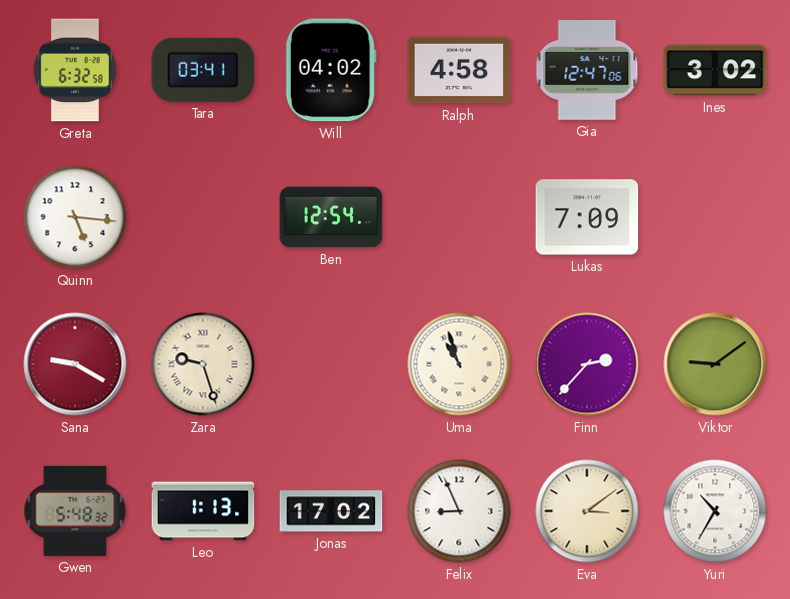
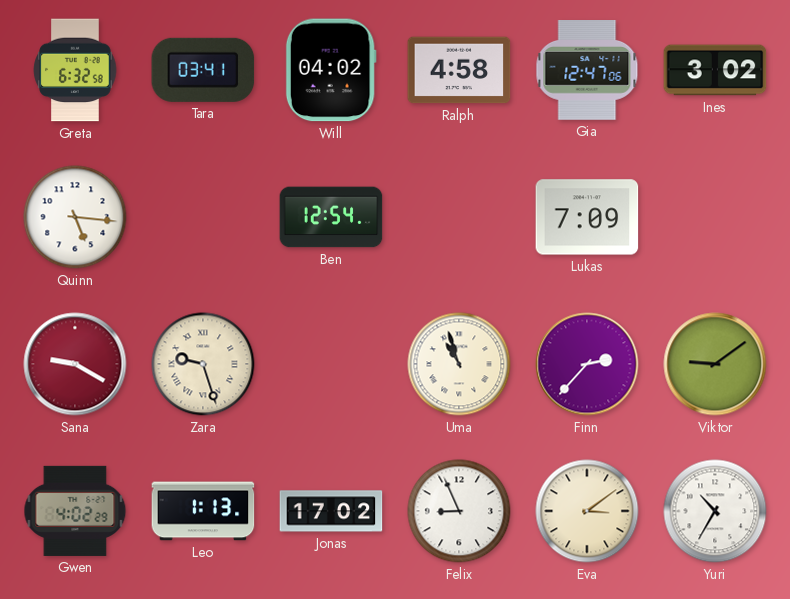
Gwen: 5:48 -> 4:02
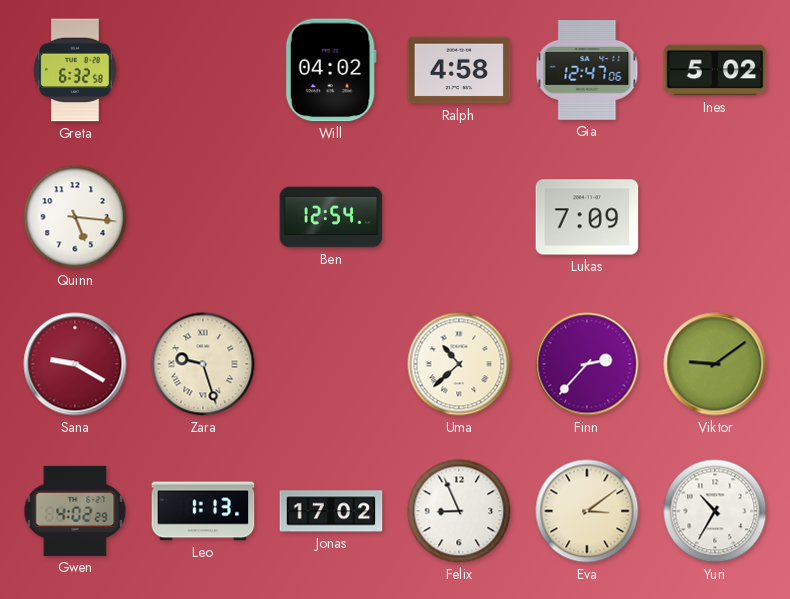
Tara: 03:41 -> none
Ines: 3:02 -> 5:02
Uma: 10:57 -> 10:38
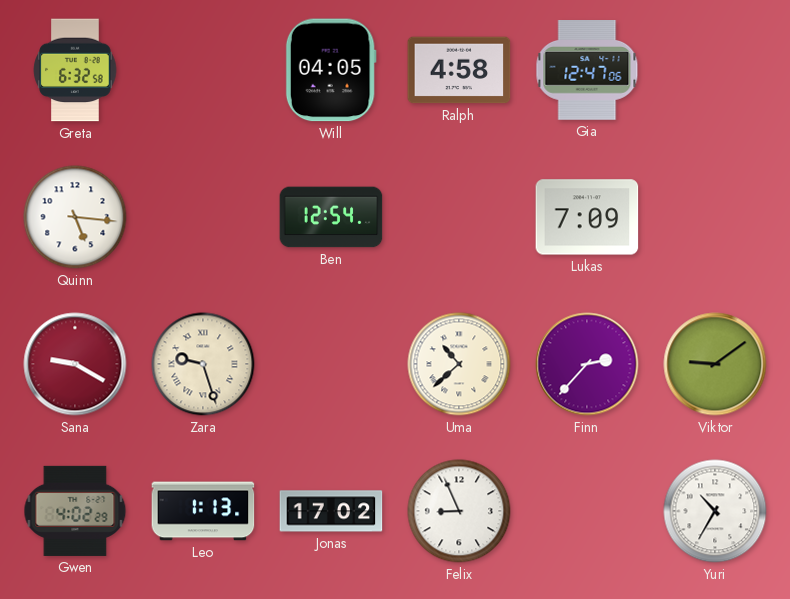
Will: 04:02 -> 04:05
Ines: 5:02 -> none
Eva: 3:09 -> none
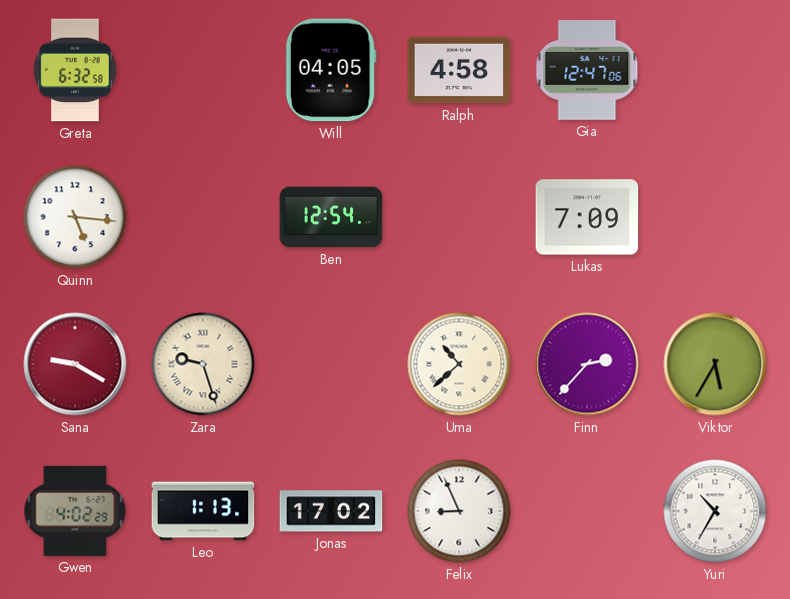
Viktor: 9:09 -> 5:35
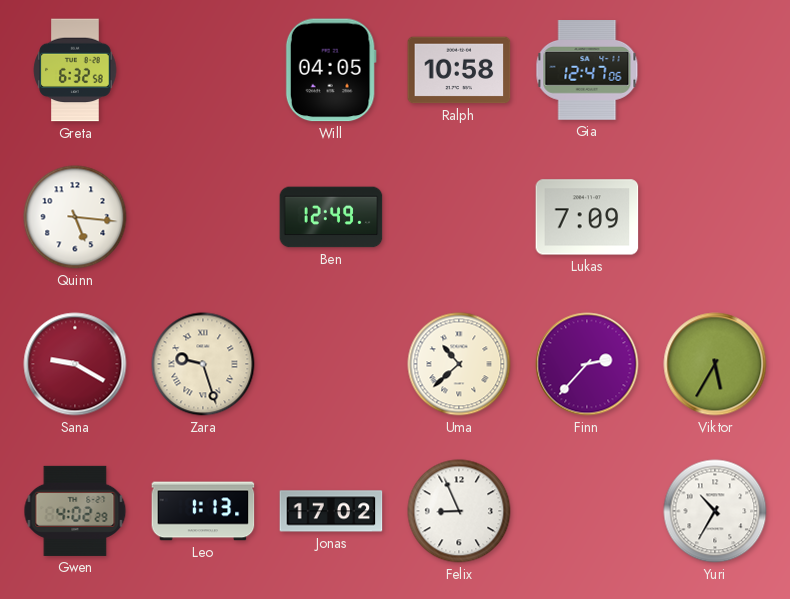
Ralph: 4:58 -> 10:58
Ben: 12:54 -> 12:49
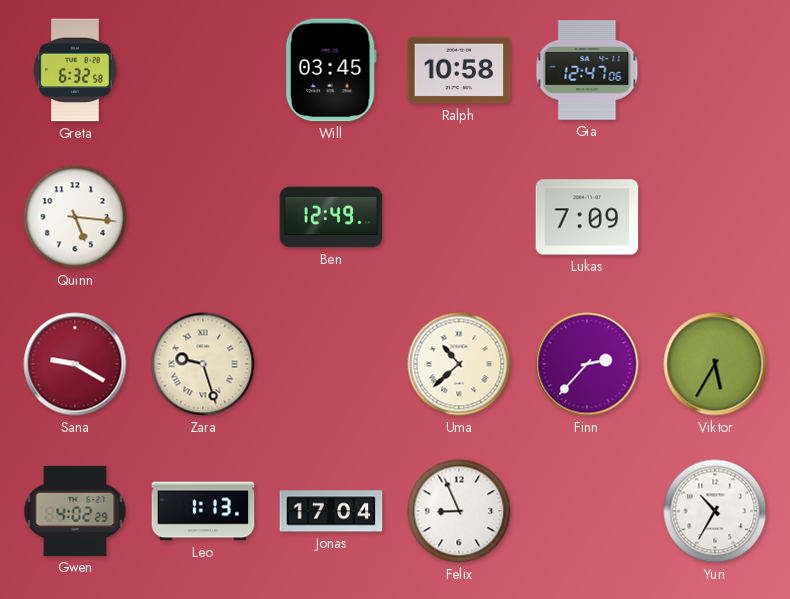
Will: 04:05 -> 03:45
Jonas: 17:02 -> 17:04
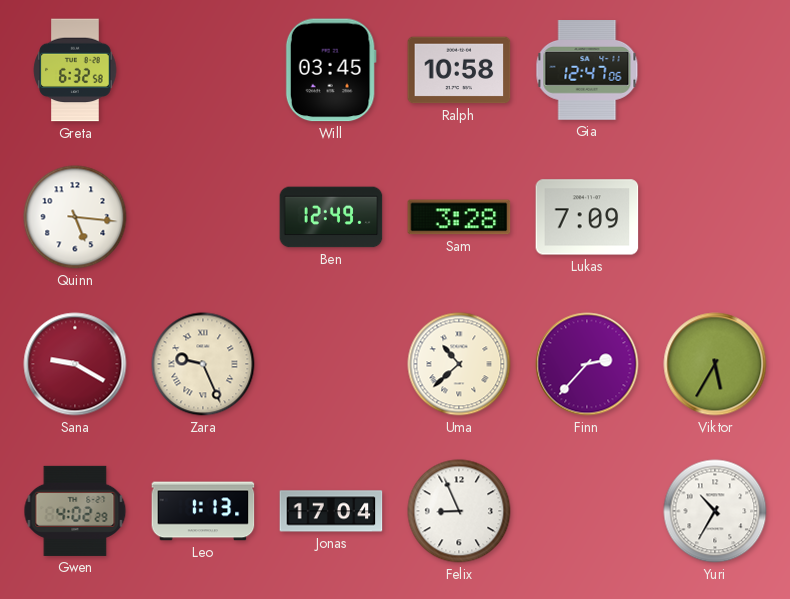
Sam: none -> 3:28
Zara: 9:27 -> 9:26
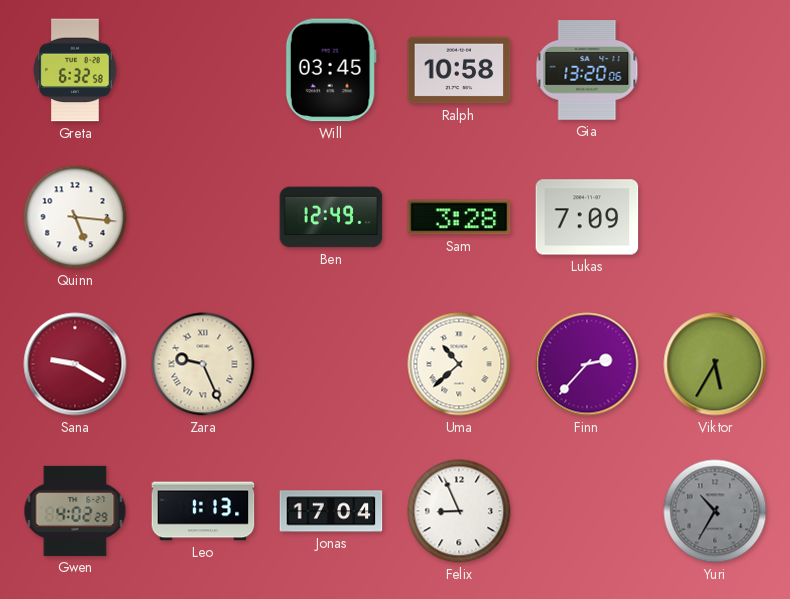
Gia: 12:47 -> 13:20
Yuri dial: white -> grey
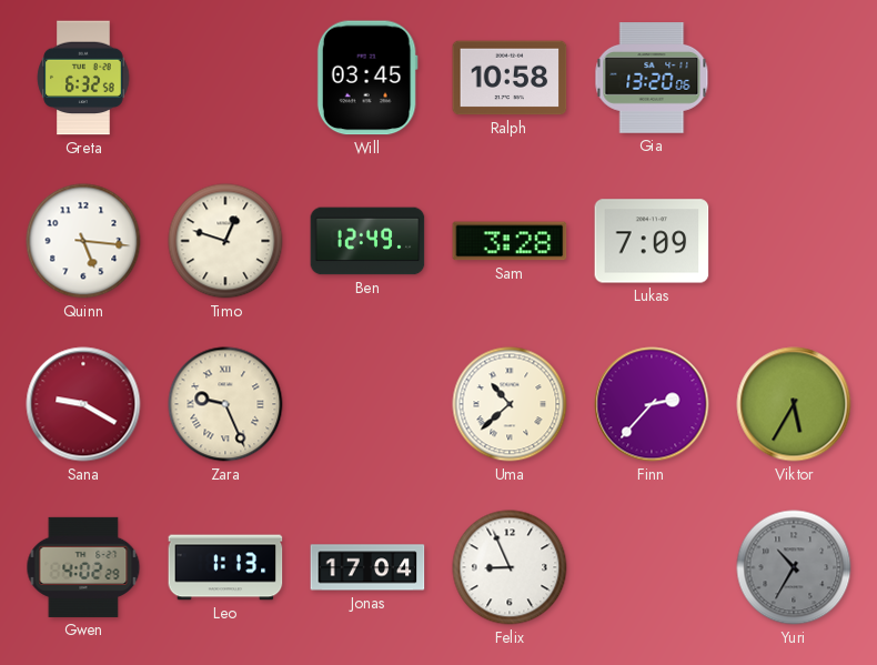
Timo: none -> 12:48
